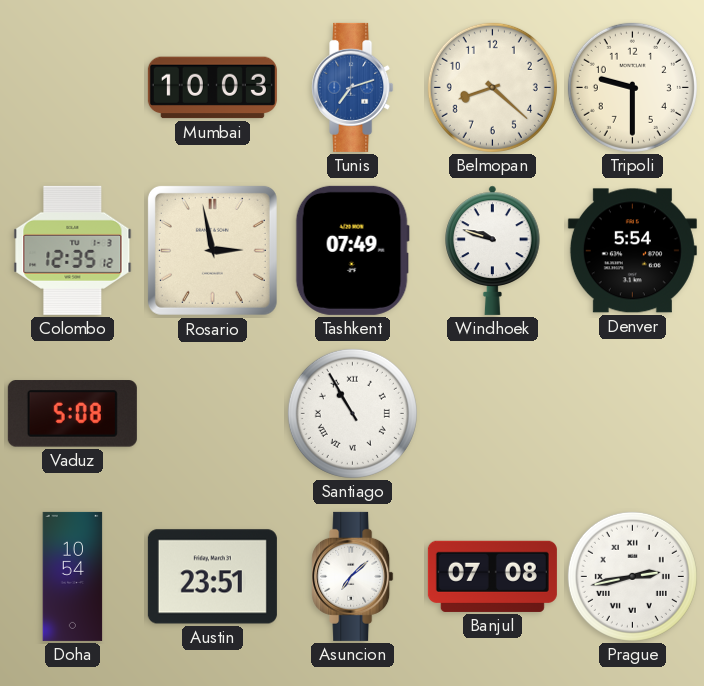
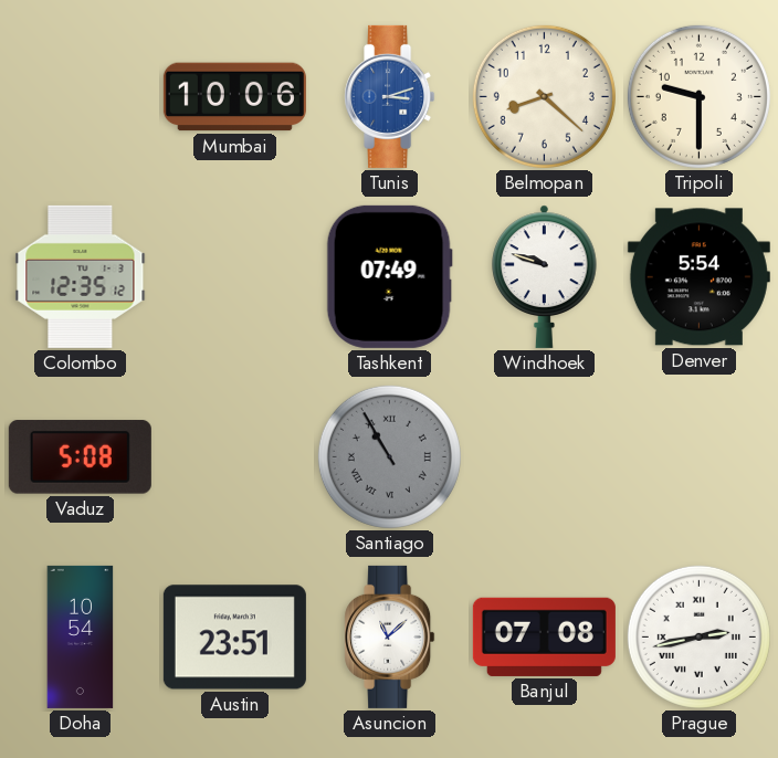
Mumbai: 10:03 -> 10:06
Tunis: 7:12 -> 3:12
Rosario: 2:58 -> none
Santiago dial: white -> grey
Asuncion: 7:08 -> 11:08
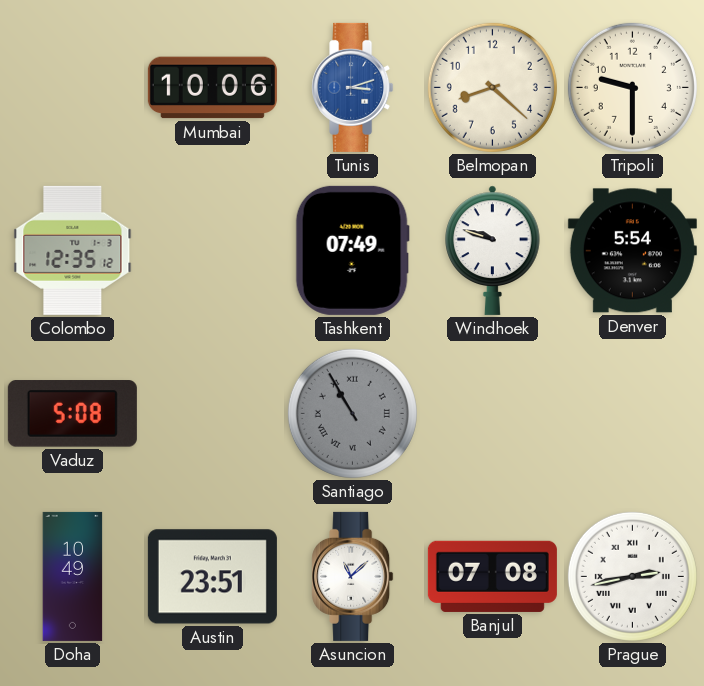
Doha: 10:54 -> 10:49
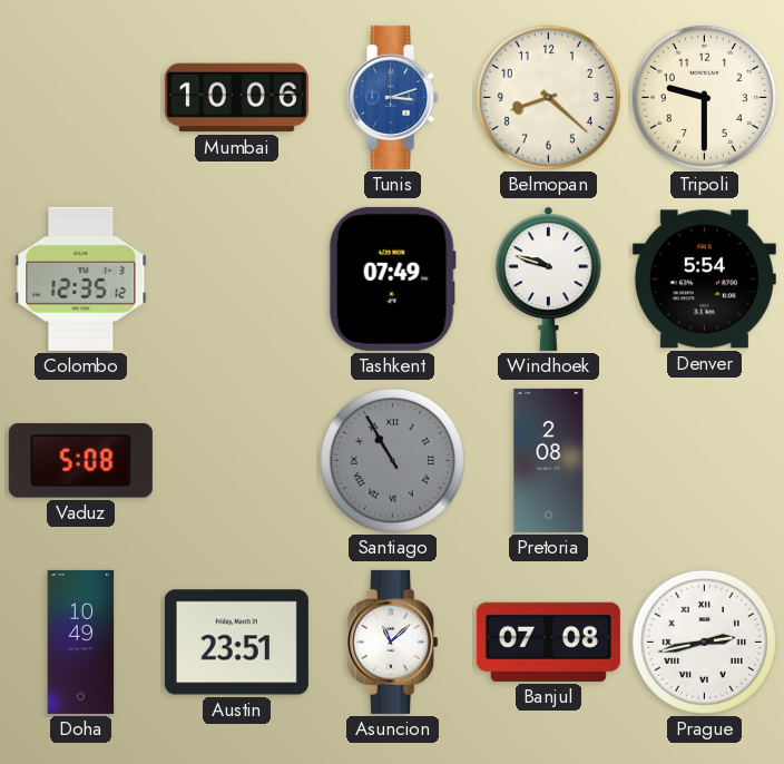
Pretoria: none -> 2:08
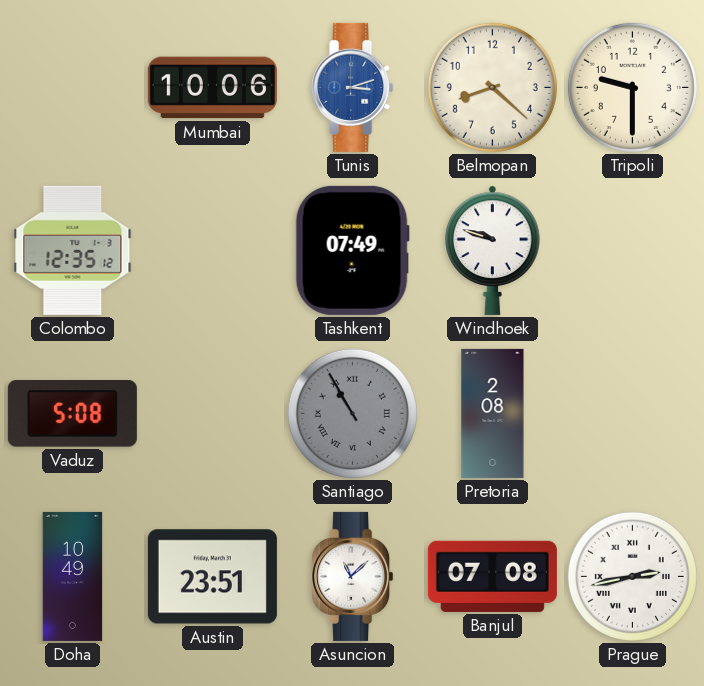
Denver: 5:54 -> none
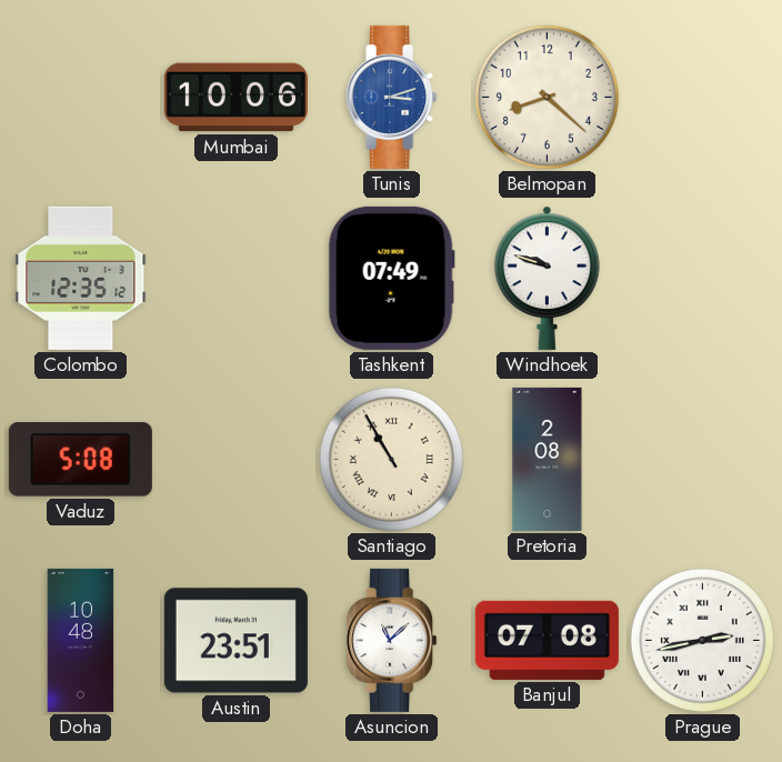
Tripoli: 9:30 -> none
Santiago dial: grey -> cream
Doha: 10:49 -> 10:48
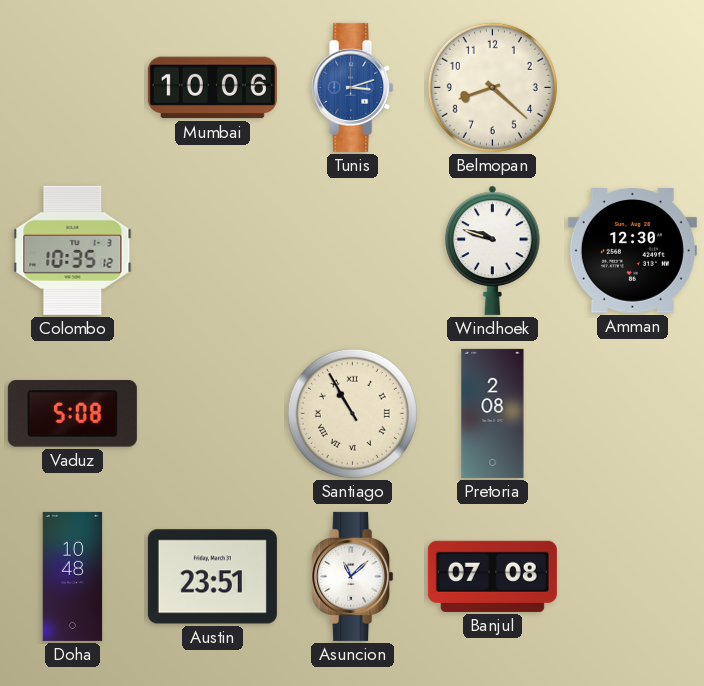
Colombo: 12:35 -> 10:35
Tashkent: 07:49 -> none
Amman: none -> 12:30
Prague: 2:43 -> none
